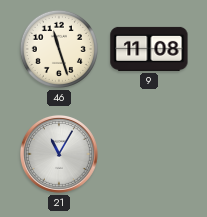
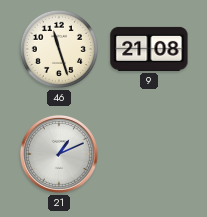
9: 11:08 -> 21:08
21: 11:05 -> 1:11
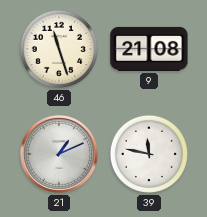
39: none -> 11:47
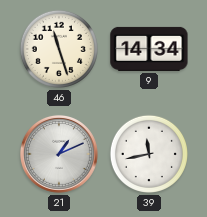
9: 21:08 -> 14:34
39: 11:47 -> 11:43
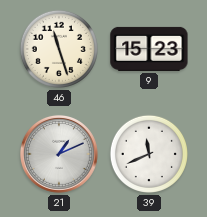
9: 14:34 -> 15:23
39: 11:43 -> 11:41
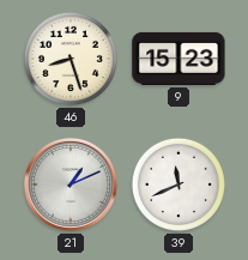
46: 11:27 -> 8:27
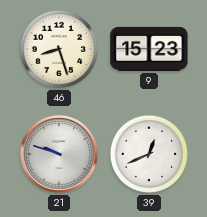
21: 1:11 -> 9:48
39: 11:41 -> 12:41
